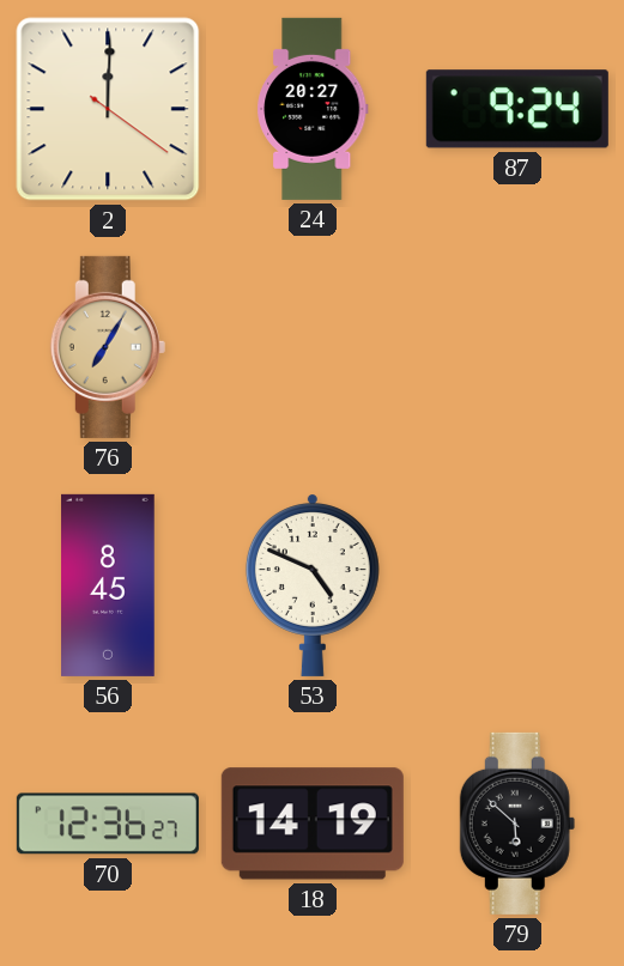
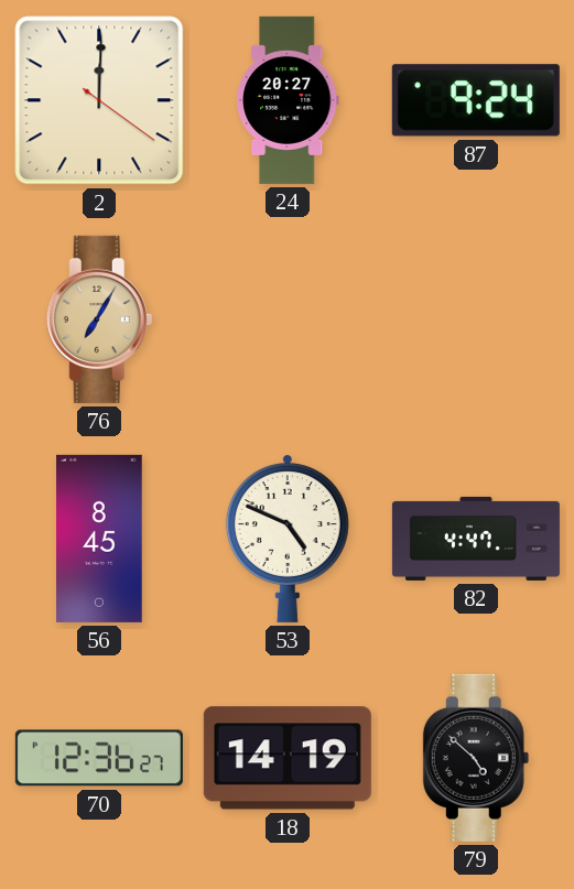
82: none -> 4:47
79: 5:52 -> 4:52
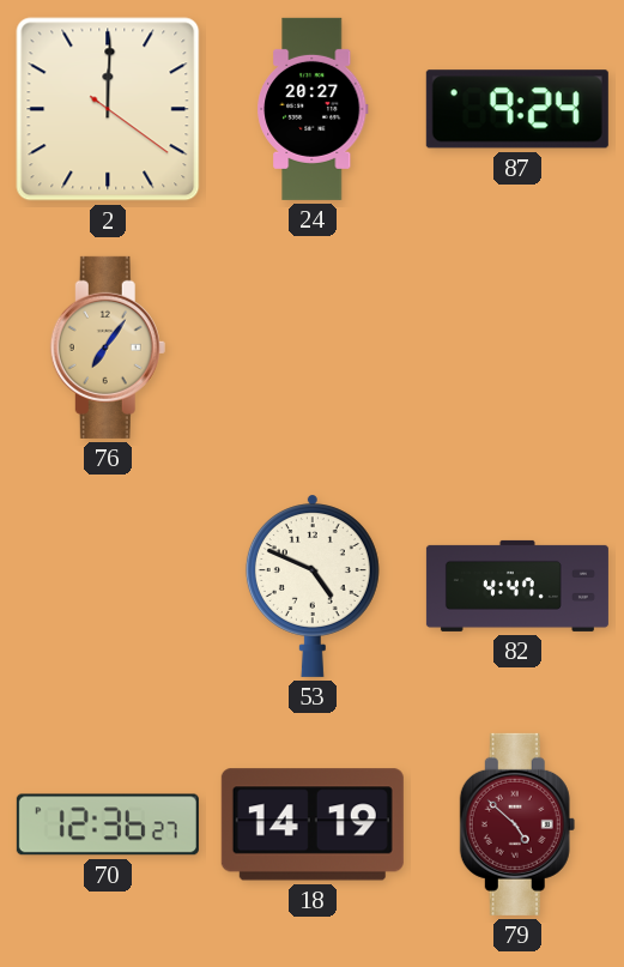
76: 7:05 -> 7:06
56: 8:45 -> none
79 dial: black -> burgundy
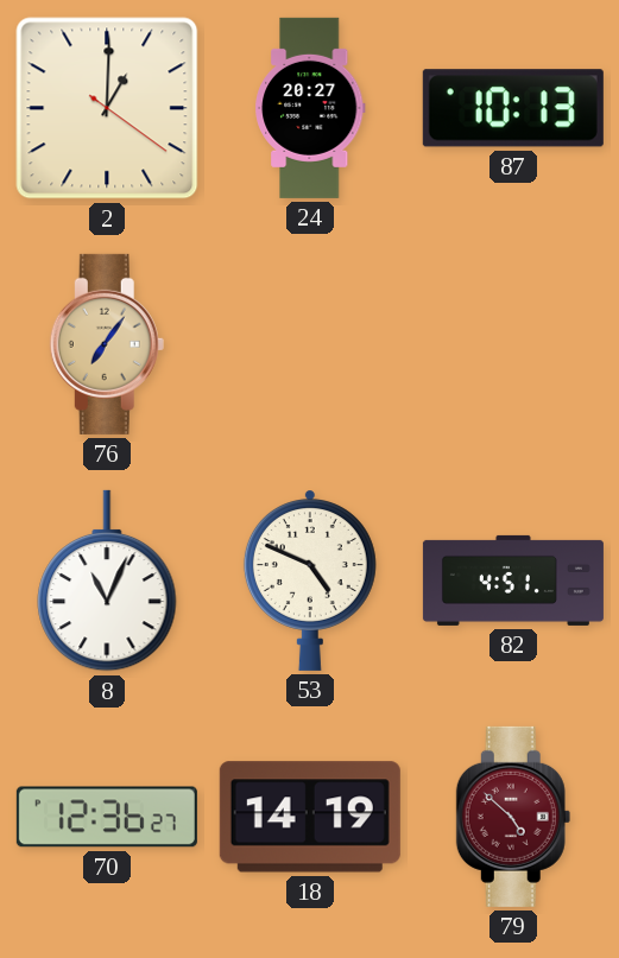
2: 12:00 -> 1:00
87: 9:24 -> 10:13
8: none -> 11:04
82: 4:47 -> 4:51
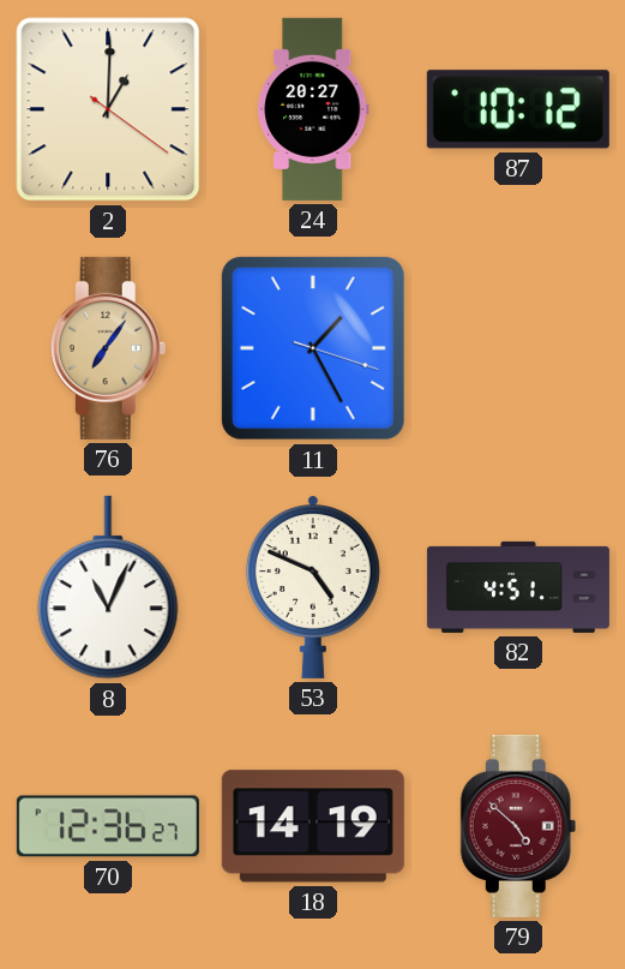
87: 10:13 -> 10:12
11: none -> 1:25
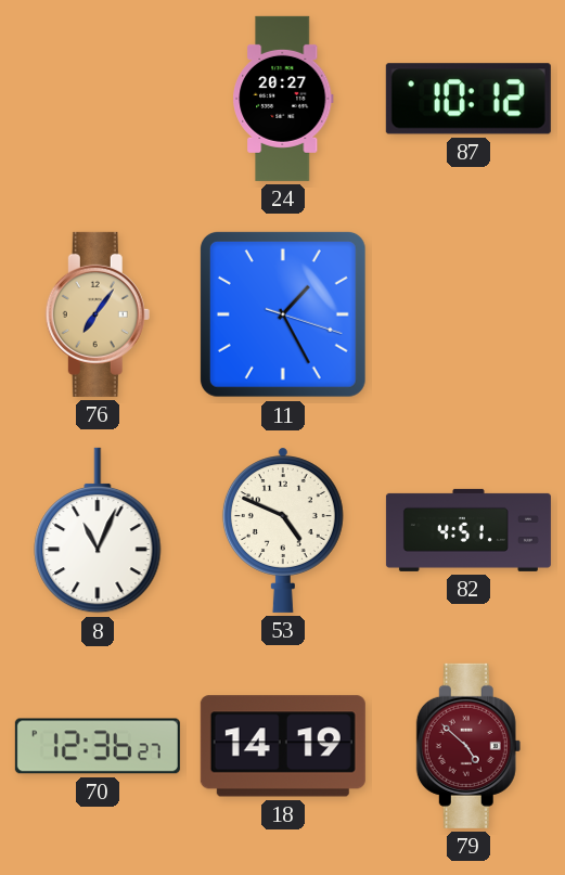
2: 1:00 -> none
